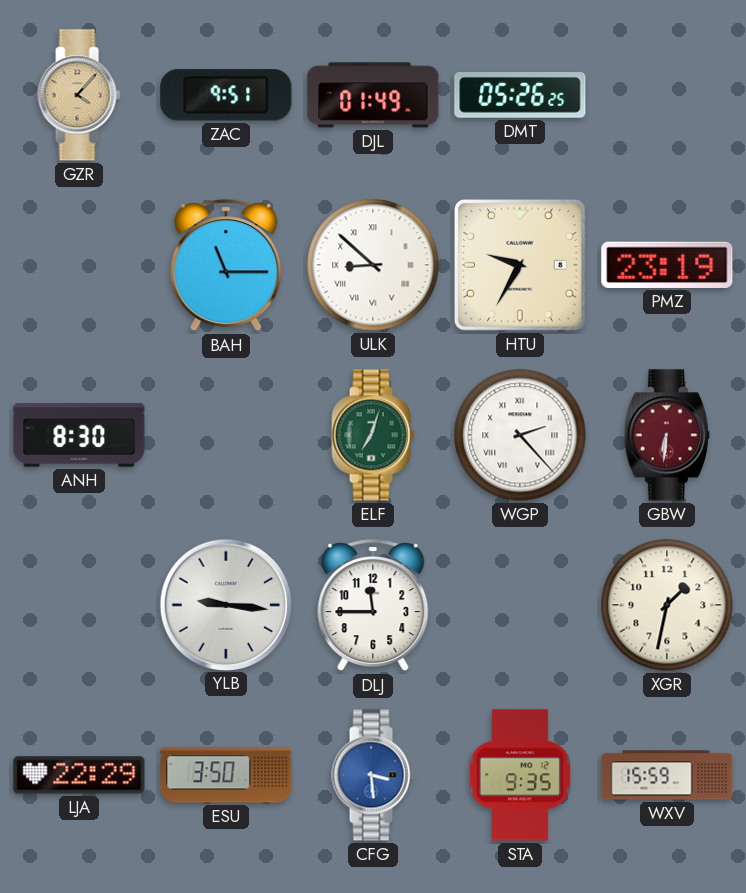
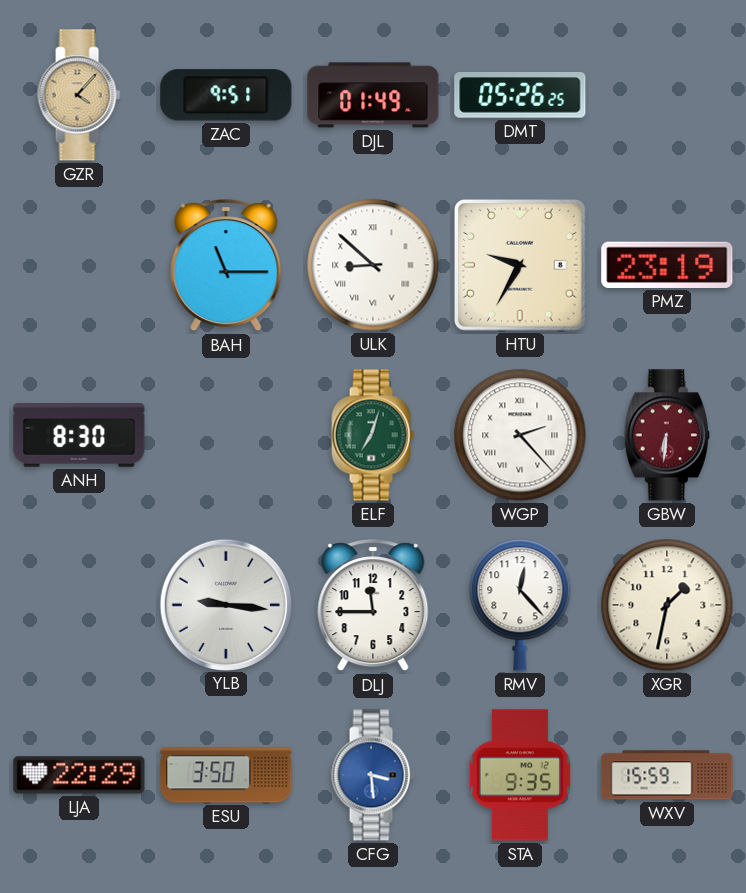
RMV: none -> 12:23
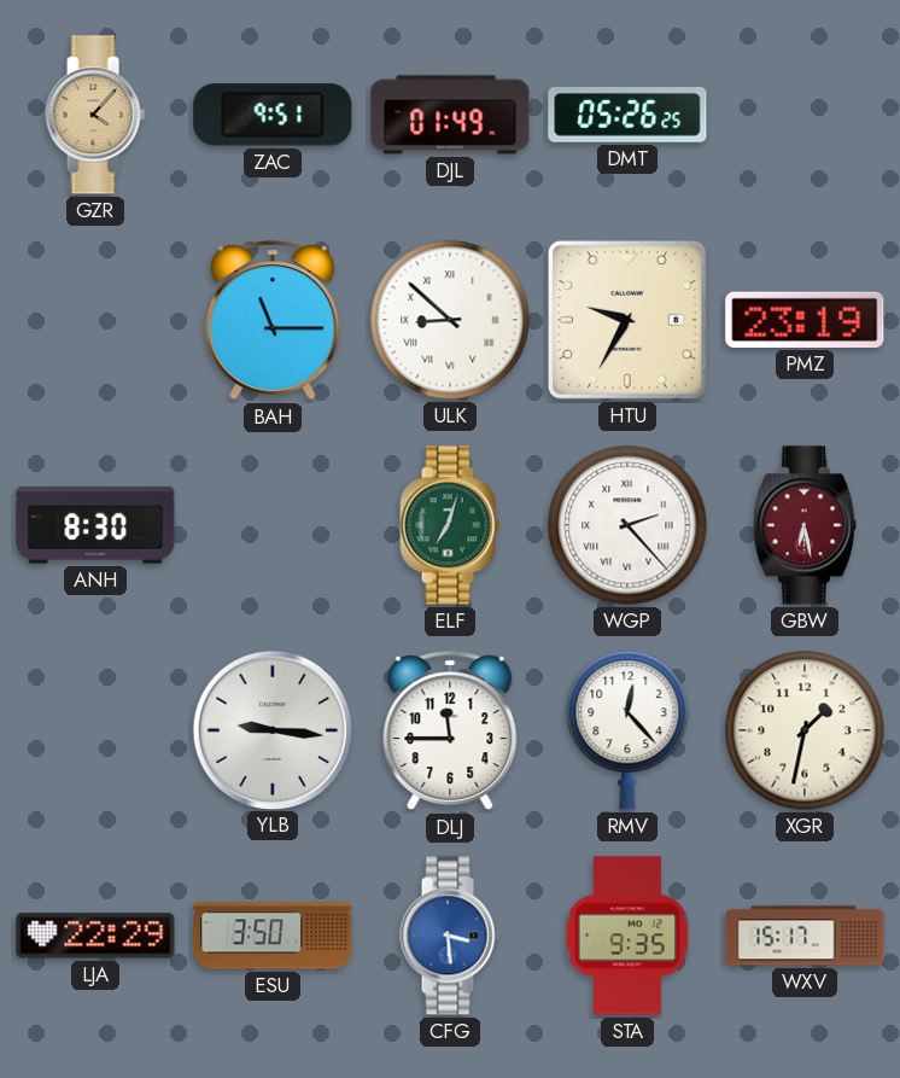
GBW: 6:31 -> 6:28
WXV: 15:59 -> 15:17
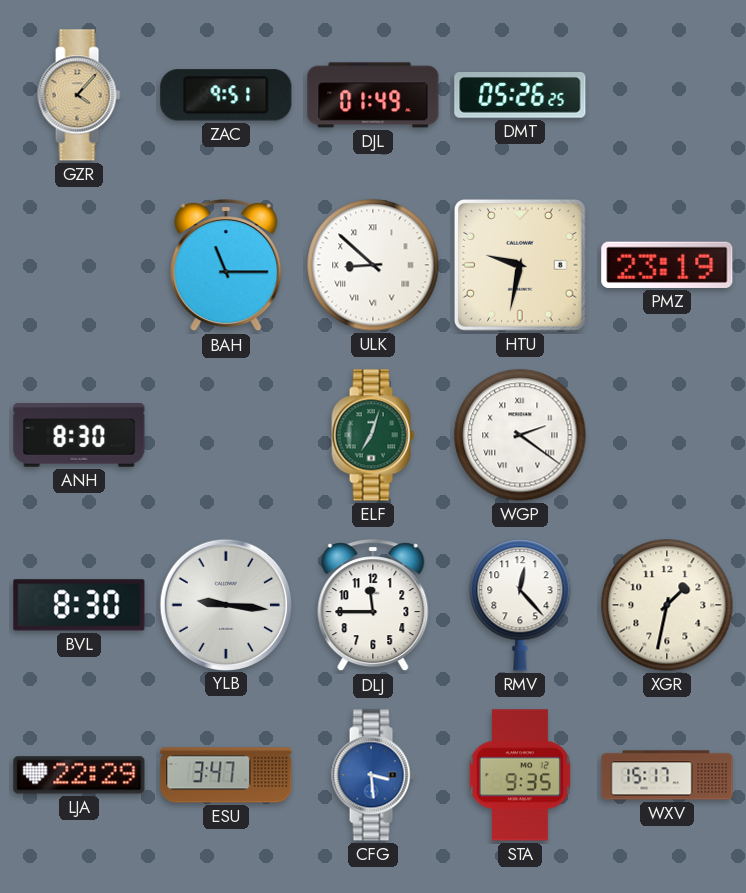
HTU: 9:35 -> 9:32
WGP: 2:23 -> 2:21
GBW: 6:28 -> none
BVL: none -> 8:30
ESU: 3:50 -> 3:47
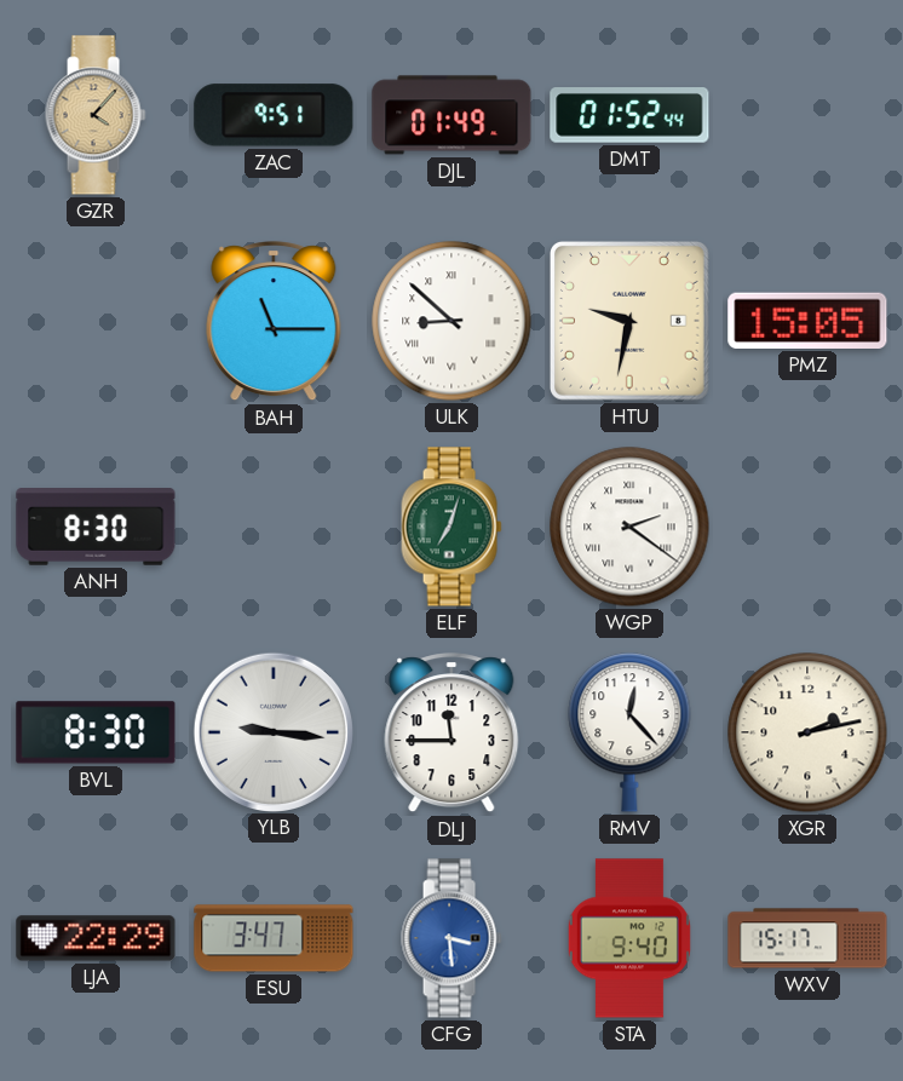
DMT: 05:26 -> 01:52
PMZ: 23:19 -> 15:05
XGR: 1:32 -> 2:13
STA: 9:35 -> 9:40
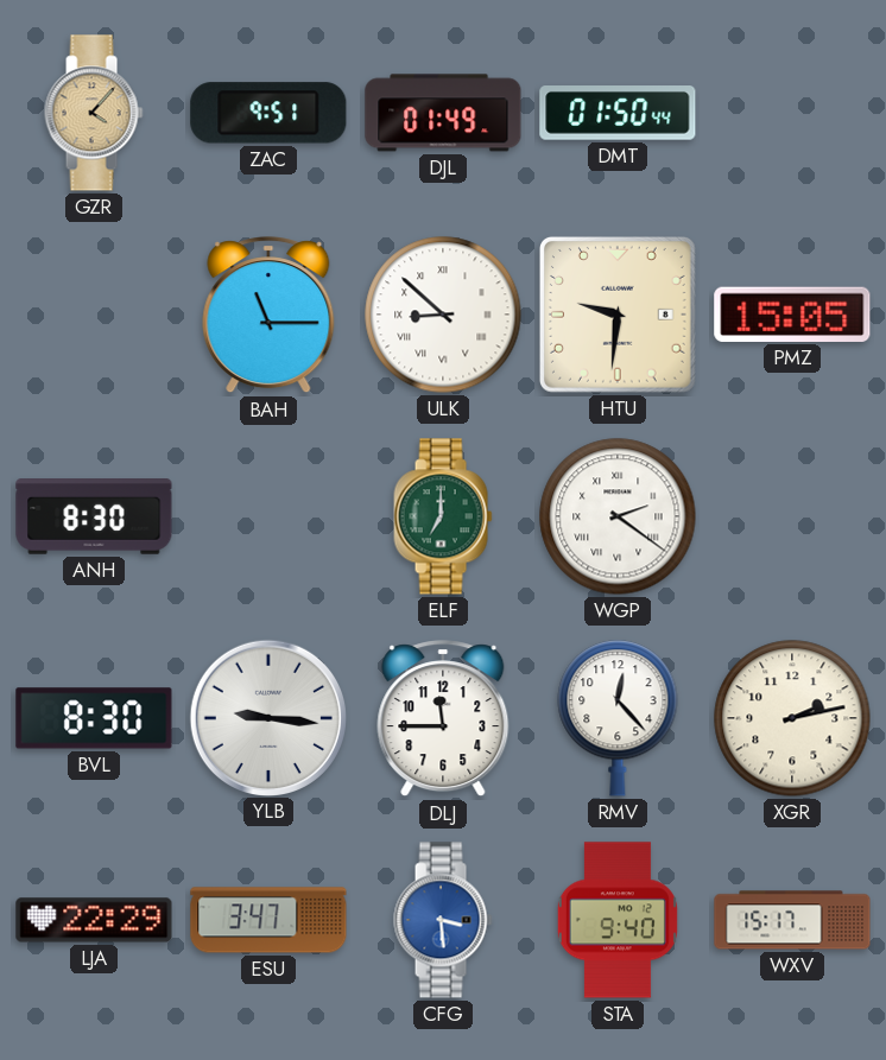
DMT: 01:52 -> 01:50
HTU: 9:32 -> 9:31
ELF: 7:03 -> 7:00
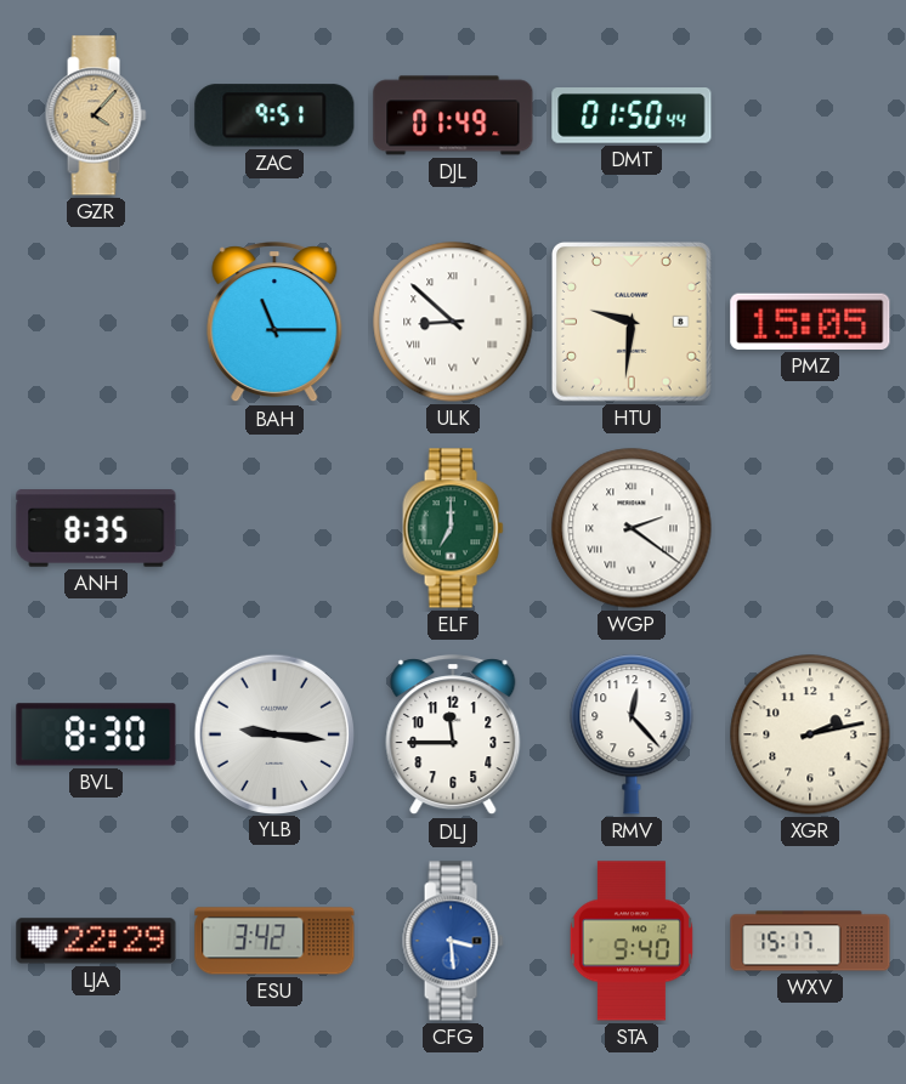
ANH: 8:30 -> 8:35
ESU: 3:47 -> 3:42
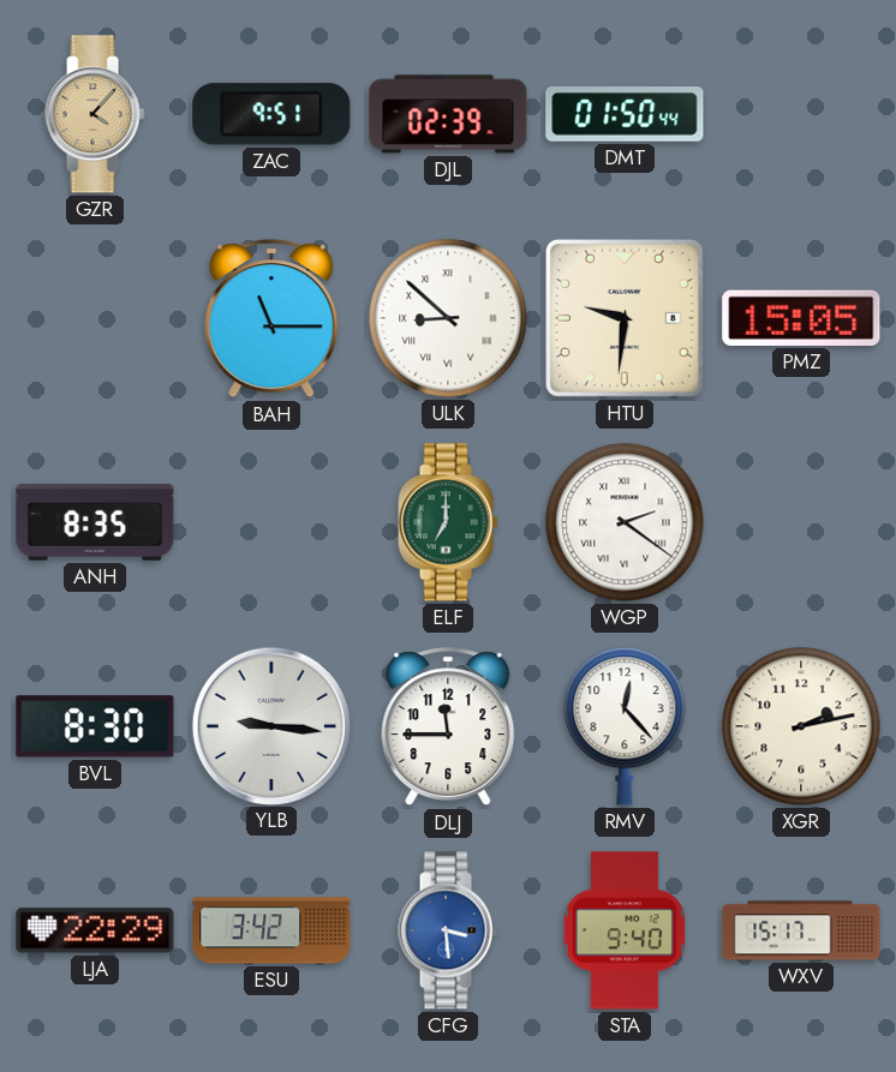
DJL: 01:49 -> 02:39
